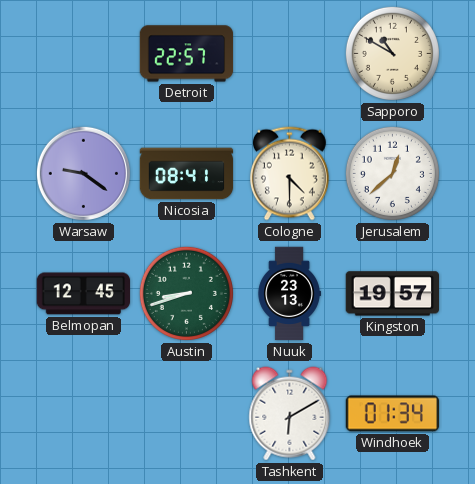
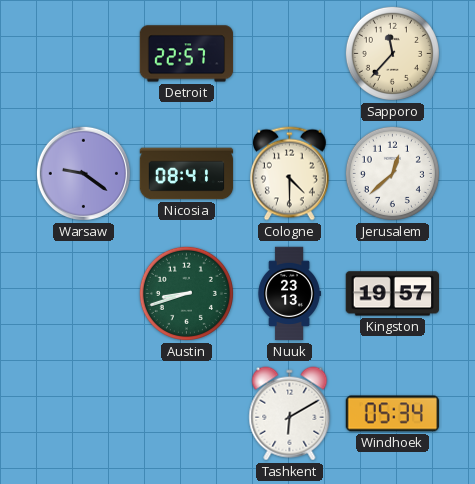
Sapporo: 10:50 -> 11:37
Belmopan: 12:45 -> none
Windhoek: 01:34 -> 05:34
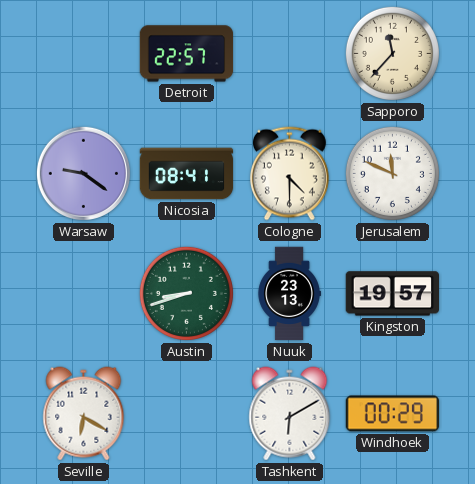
Jerusalem: 12:38 -> 11:49
Seville: none -> 6:20
Windhoek: 05:34 -> 00:29
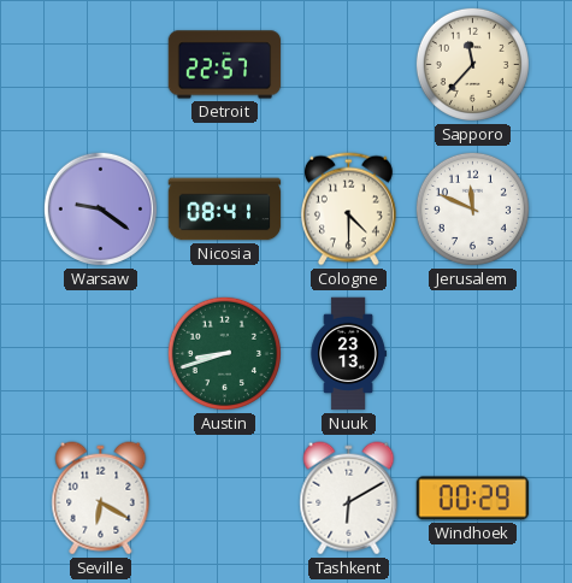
Kingston: 19:57 -> none
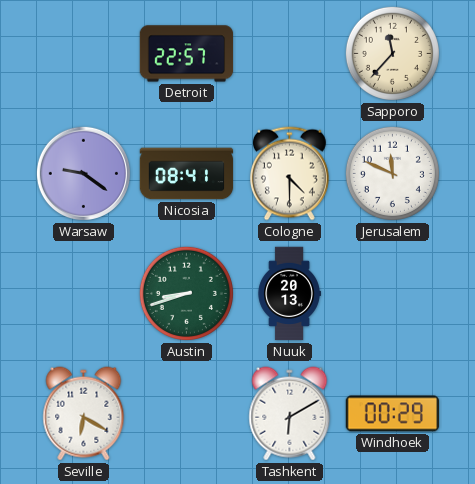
Nuuk: 23:13 -> 20:13
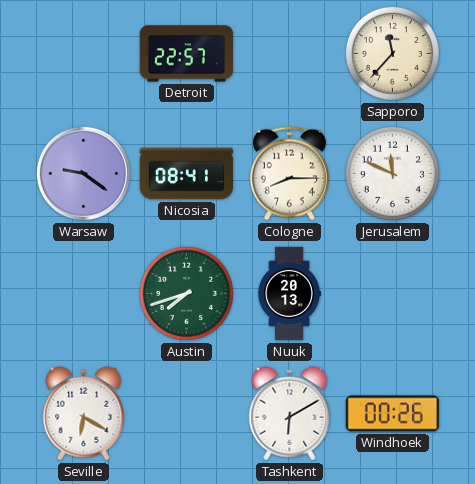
Cologne: 4:30 -> 8:15
Austin: 8:42 -> 7:42
Windhoek: 00:29 -> 00:26
